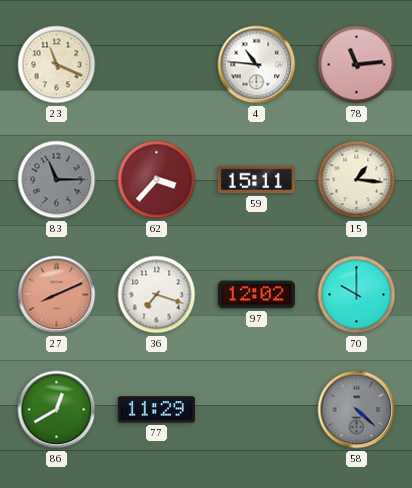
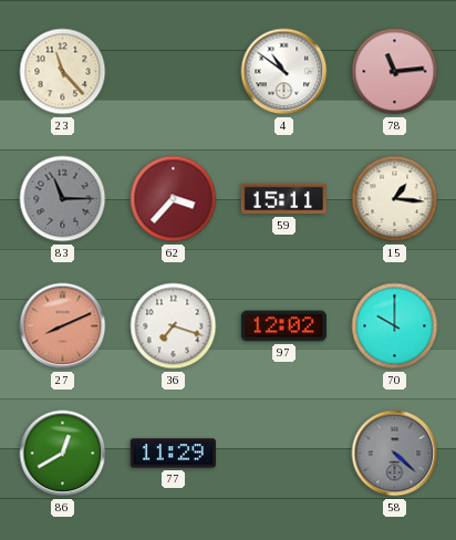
23: 11:19 -> 11:23
4: 10:46 -> 10:51
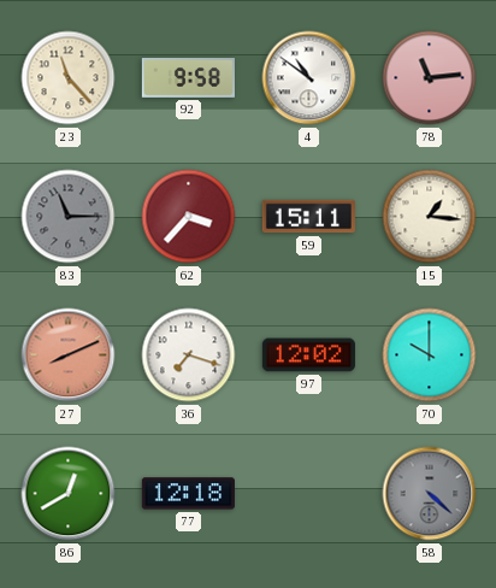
92: none -> 9:58
77: 11:29 -> 12:18
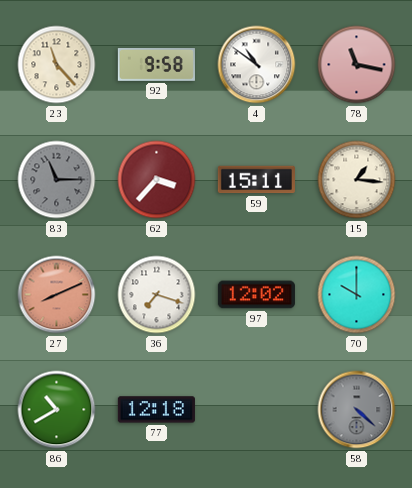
78: 11:14 -> 11:17
86: 12:40 -> 10:40
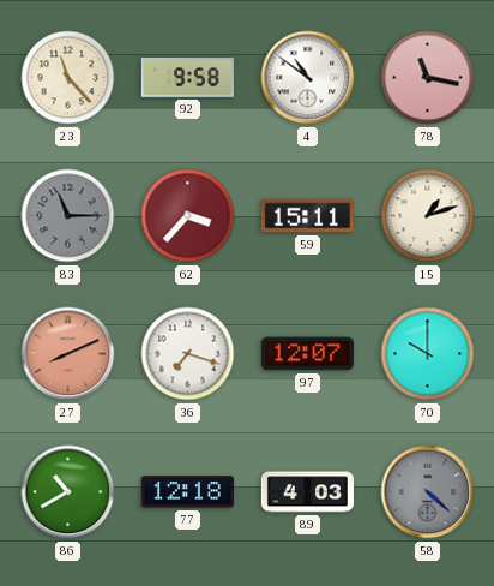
15: 1:16 -> 1:12
97: 12:02 -> 12:07
89: none -> 4:03
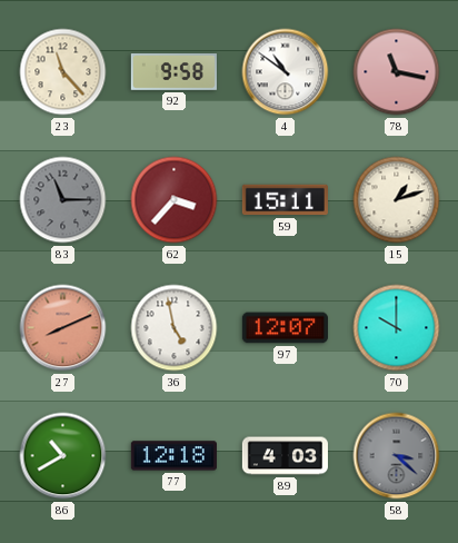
36: 7:18 -> 4:58
58: 4:22 -> 3:22
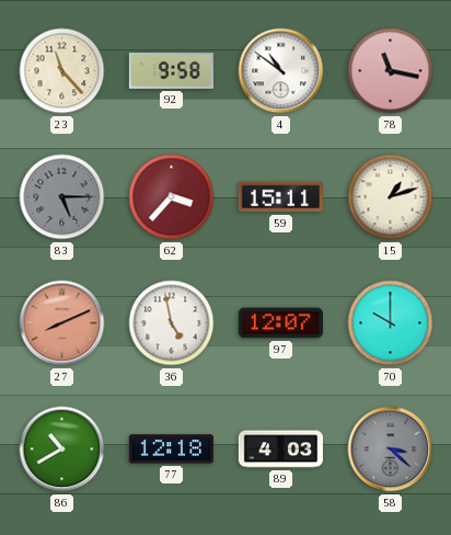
83: 11:15 -> 5:15
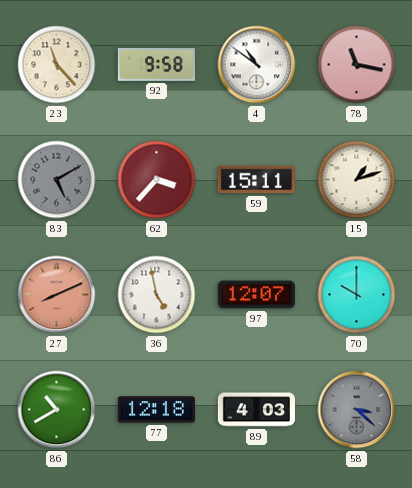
83: 5:15 -> 5:10
